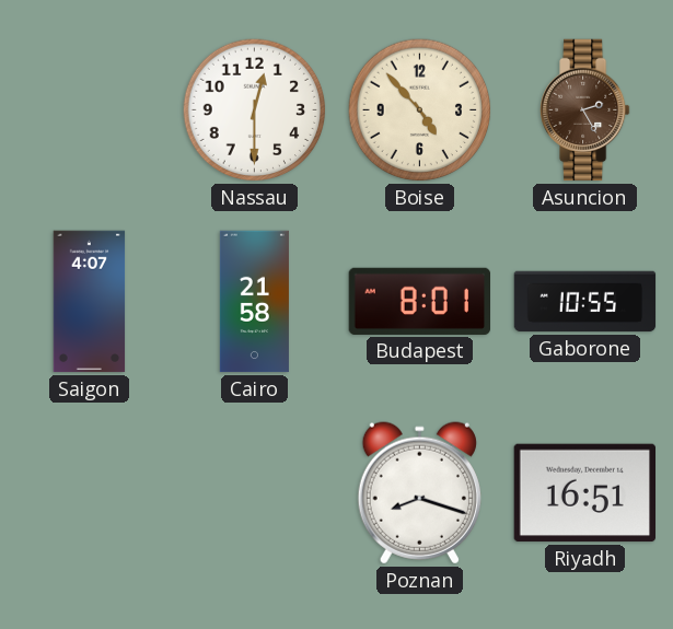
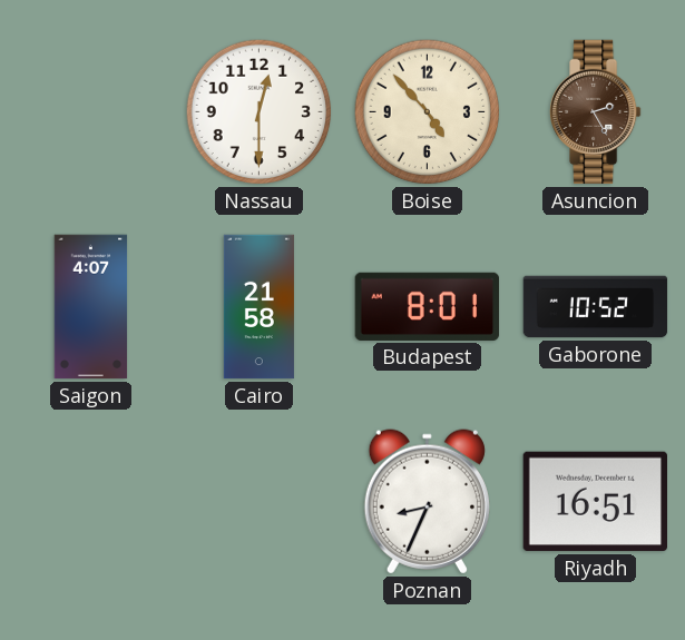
Gaborone: 10:55 -> 10:52
Poznan: 8:18 -> 8:34
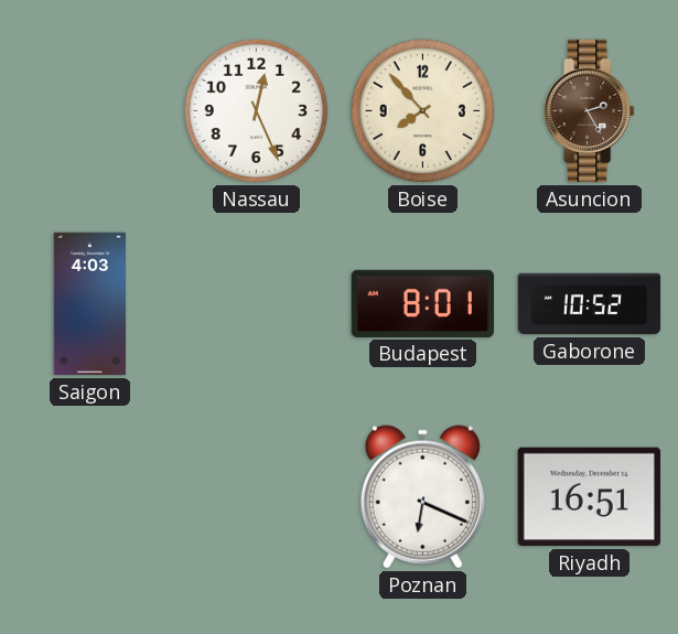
Nassau: 12:30 -> 12:26
Boise: 4:53 -> 7:53
Saigon: 4:07 -> 4:03
Cairo: 21:58 -> none
Poznan: 8:34 -> 6:19
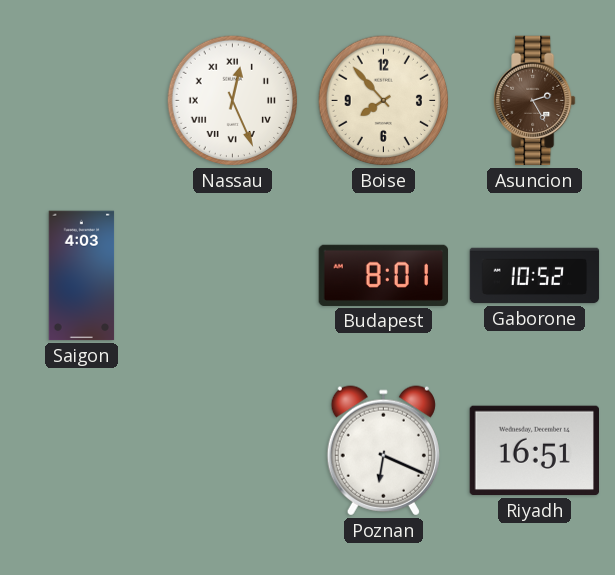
Nassau numerals: Arabic -> Roman
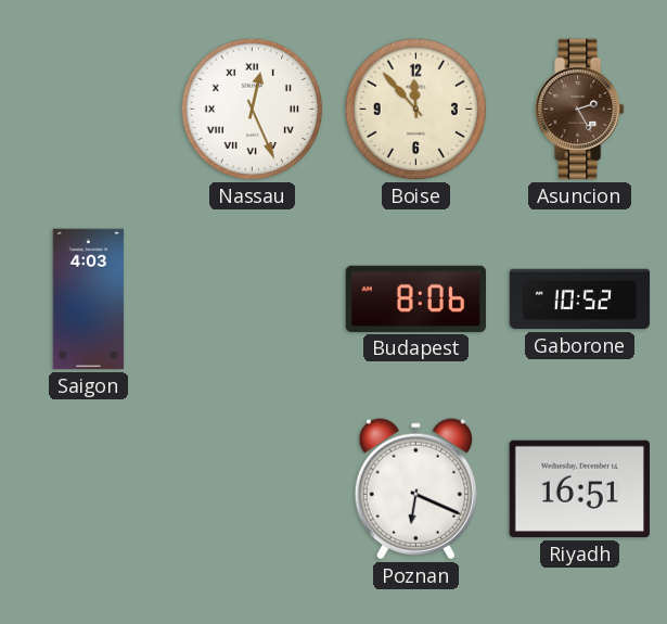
Boise: 7:53 -> 11:53
Budapest: 8:01 -> 8:06
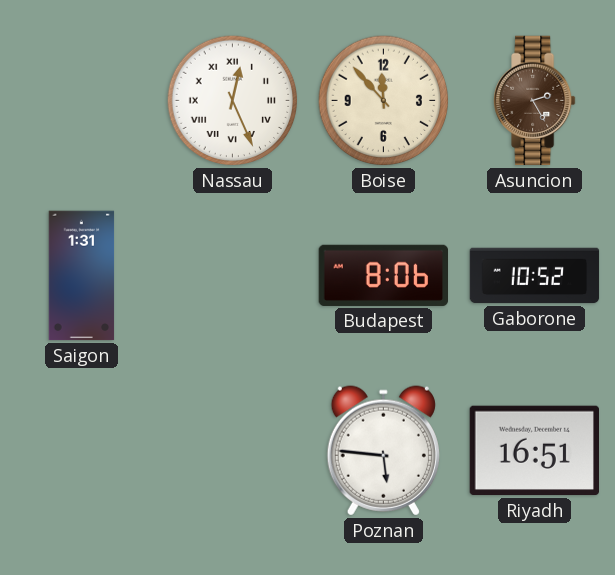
Saigon: 4:03 -> 1:31
Poznan: 6:19 -> 5:46
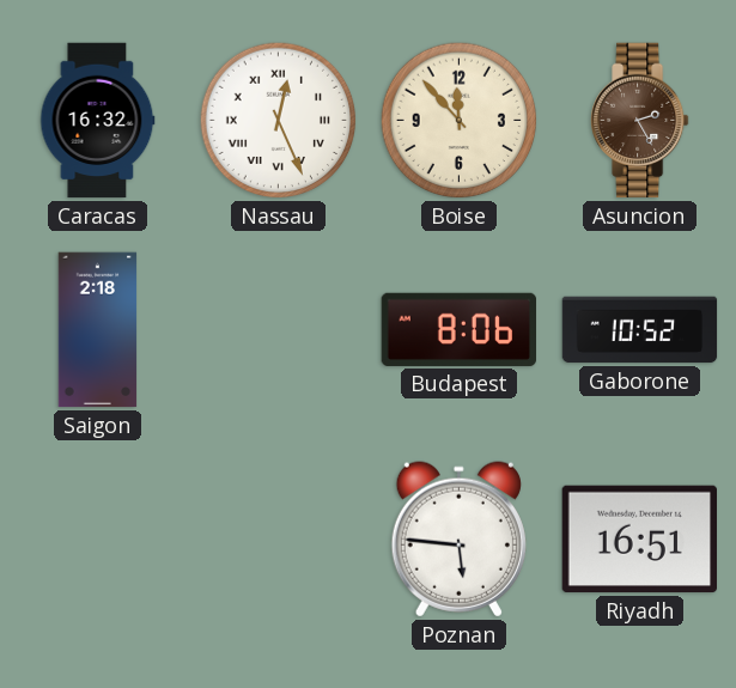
Caracas: none -> 16:32
Saigon: 1:31 -> 2:18
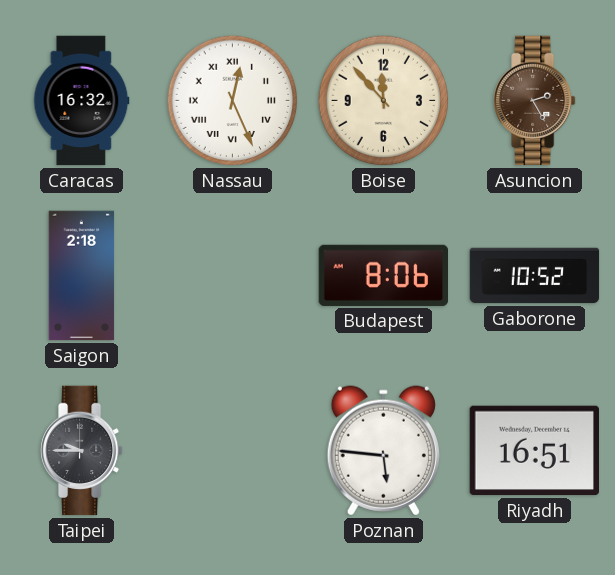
Taipei: none -> 9:45
